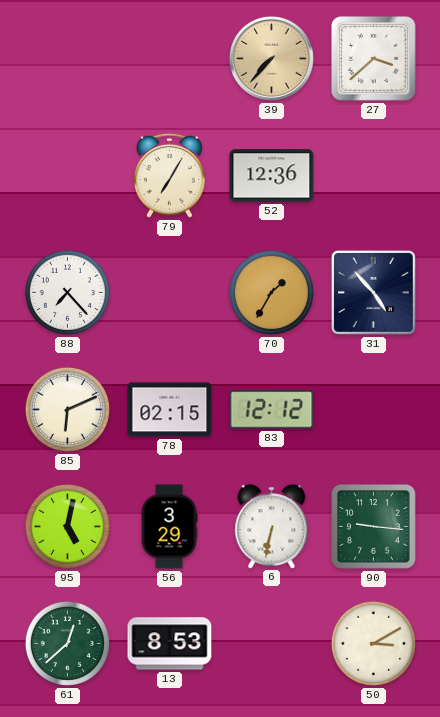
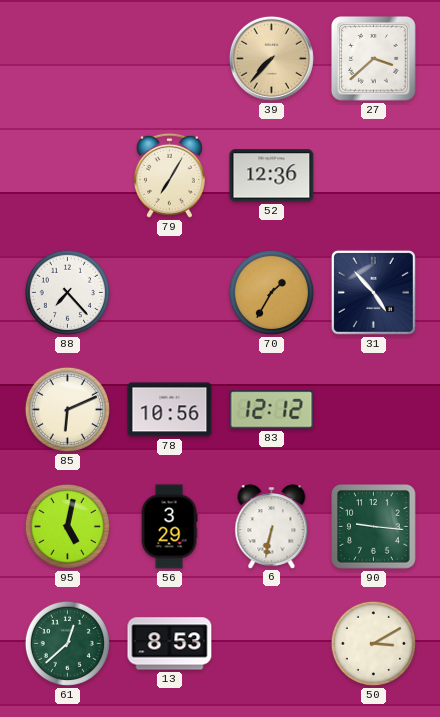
78: 02:15 -> 10:56
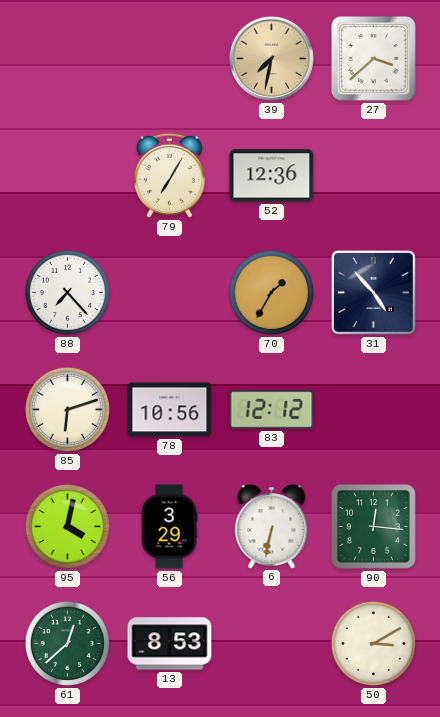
39: 7:37 -> 7:32
85: 6:11 -> 6:12
95: 5:02 -> 4:02
90: 9:16 -> 12:16
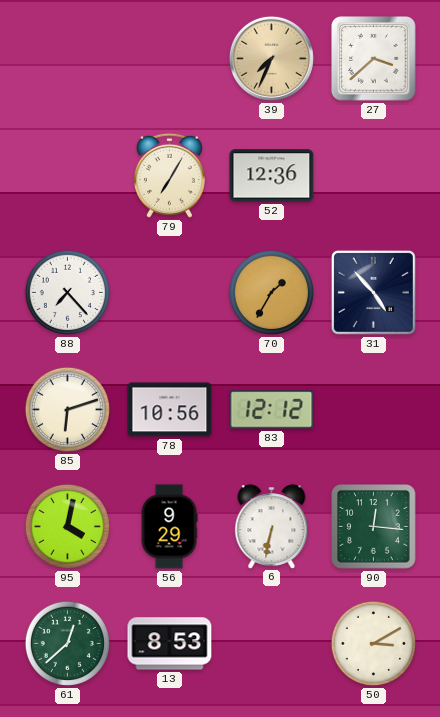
39: 7:32 -> 7:34
56: 3:29 -> 9:29
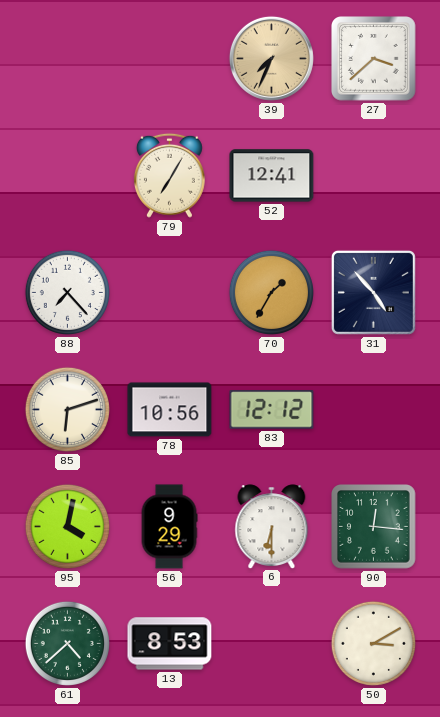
52: 12:36 -> 12:41
6: 6:32 -> 6:30
61: 12:38 -> 4:38
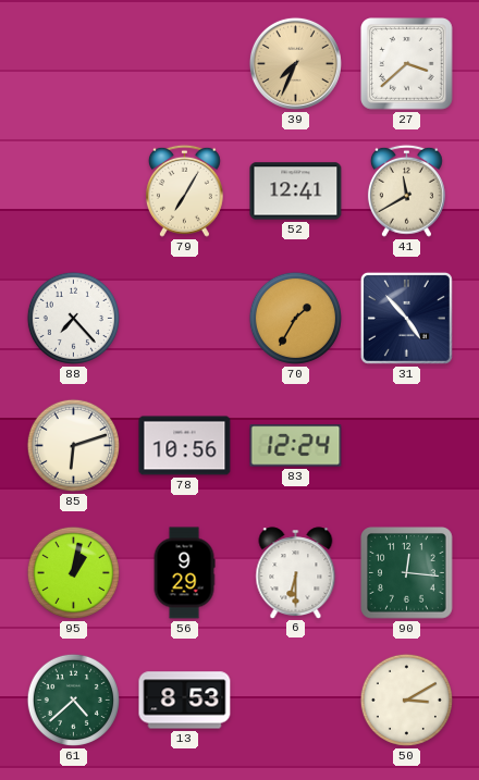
41: none -> 11:40
83: 12:12 -> 12:24
95: 4:02 -> 1:02
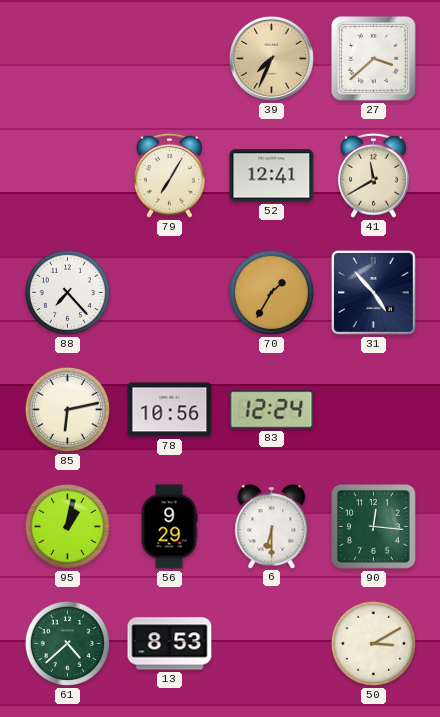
85: 6:12 -> 6:13
